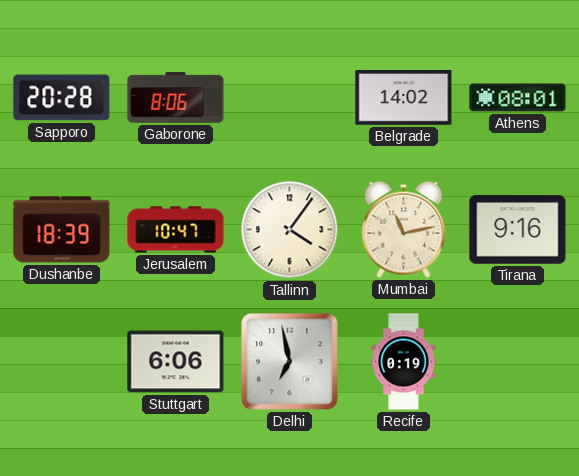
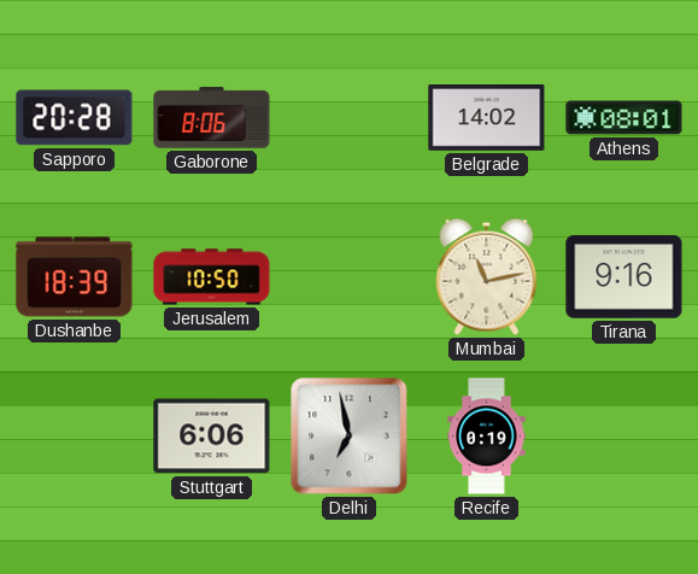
Jerusalem: 10:47 -> 10:50
Tallinn: 4:06 -> none
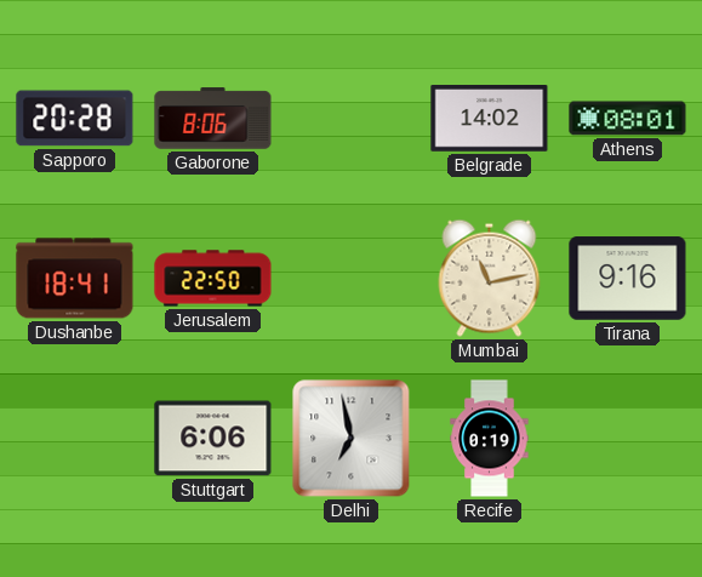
Dushanbe: 18:39 -> 18:41
Jerusalem: 10:50 -> 22:50
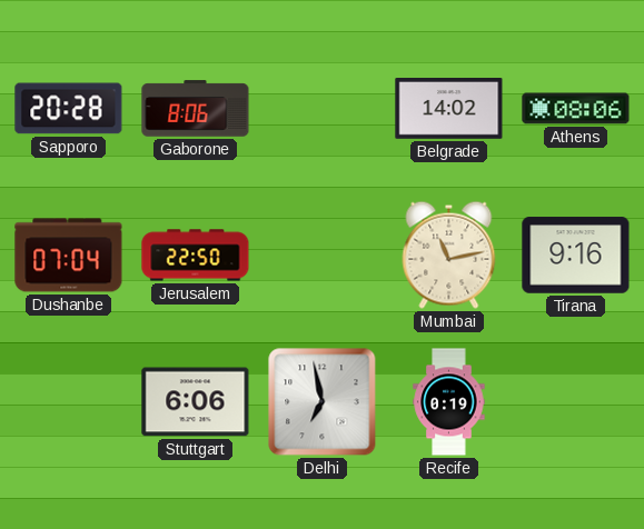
Athens: 08:01 -> 08:06
Dushanbe: 18:41 -> 07:04
